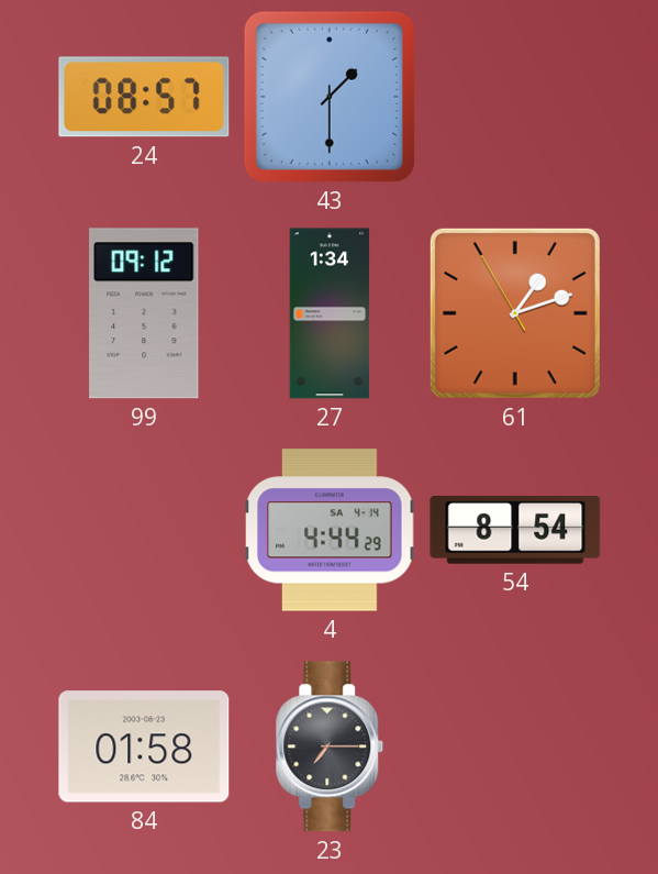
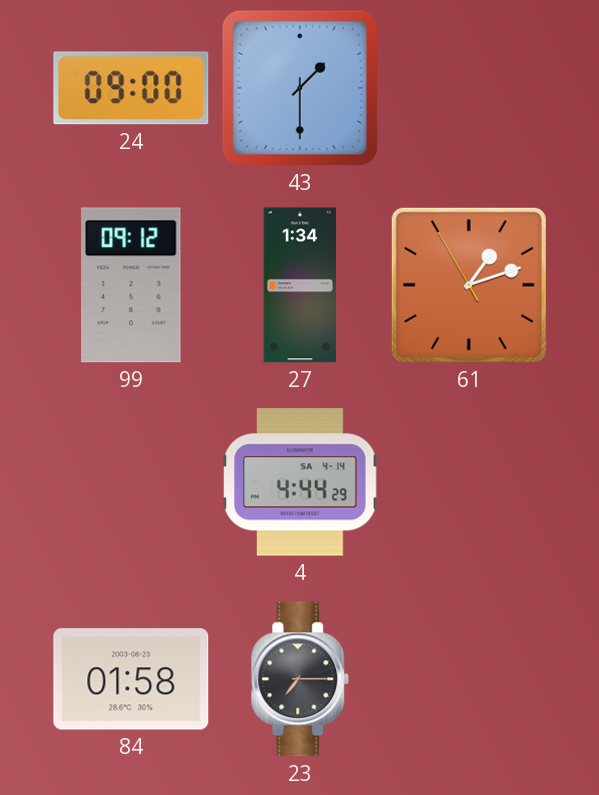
24: 08:57 -> 09:00
54: 8:54 -> none
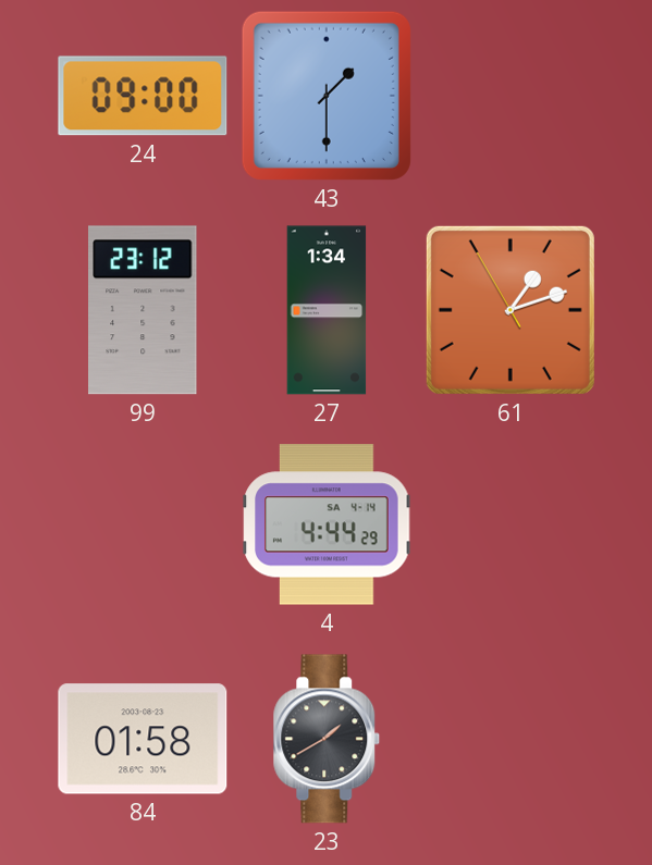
99: 09:12 -> 23:12
23: 7:15 -> 1:40
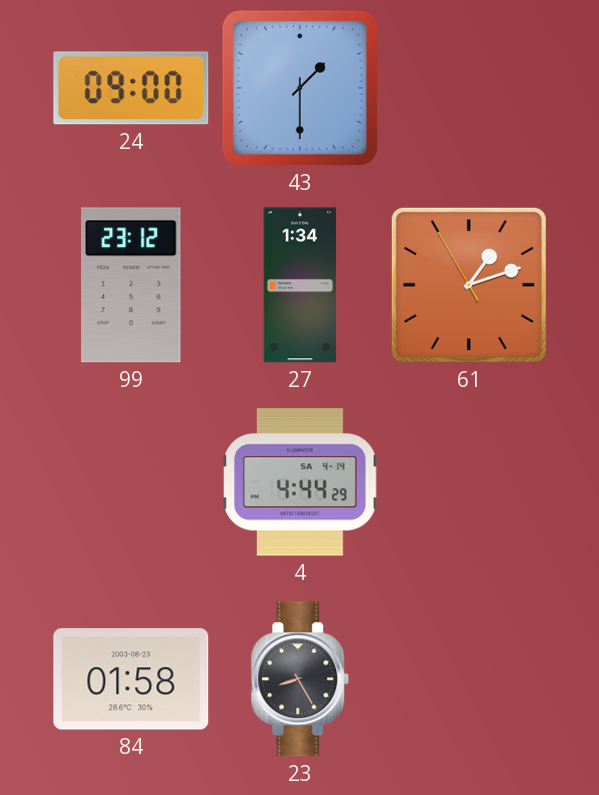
23: 1:40 -> 8:25
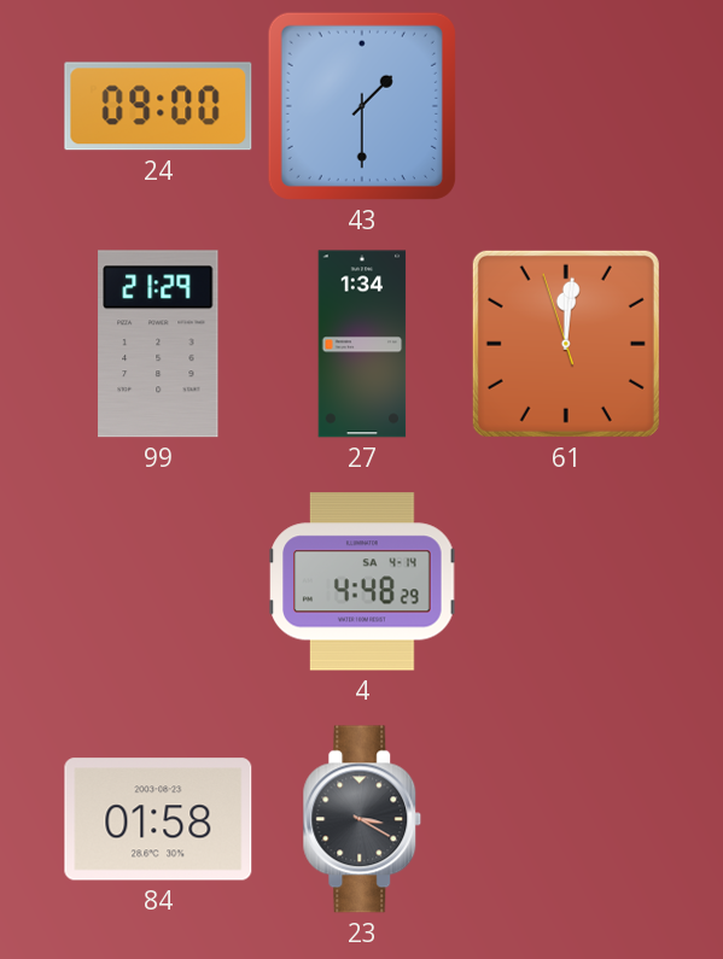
99: 23:12 -> 21:29
61: 1:11 -> 12:00
4: 4:44 -> 4:48
23: 8:25 -> 3:20
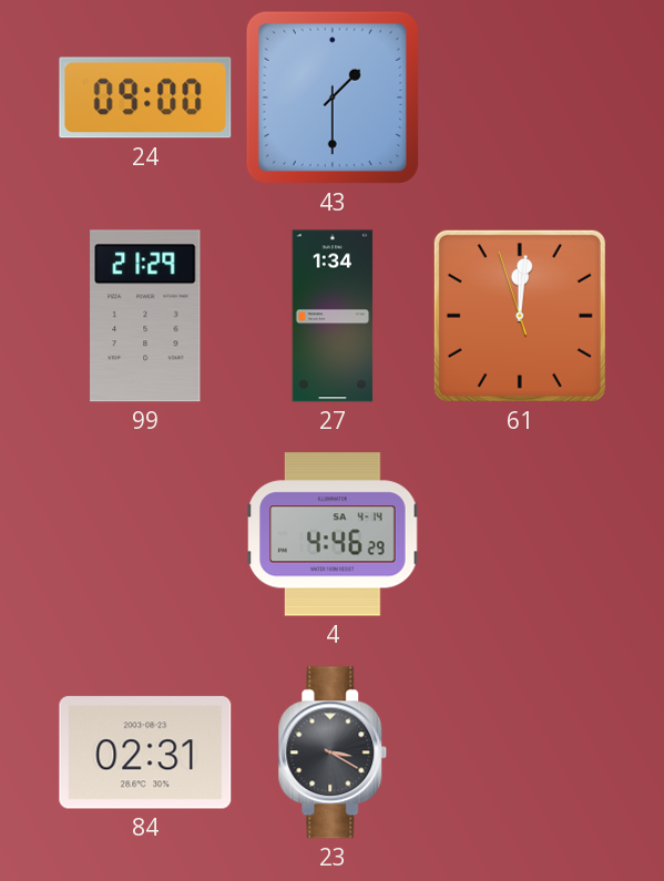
4: 4:48 -> 4:46
84: 01:58 -> 02:31
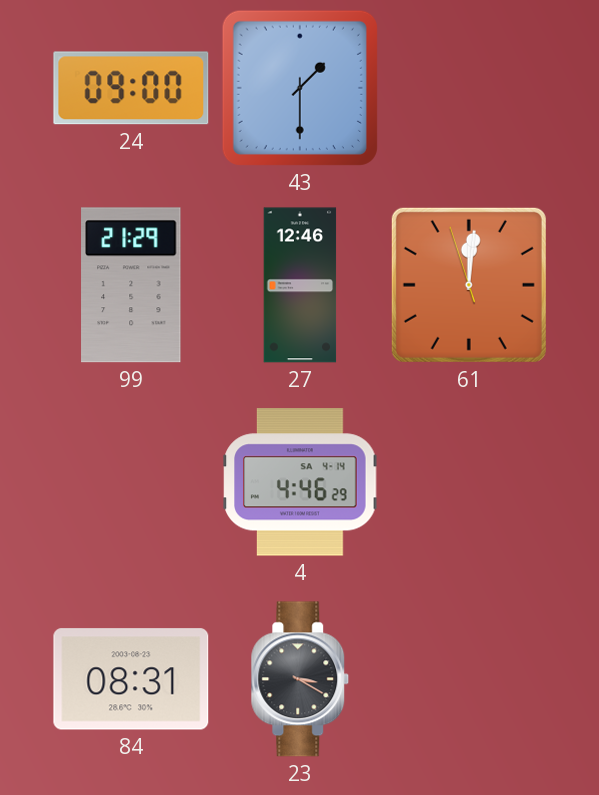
27: 1:34 -> 12:46
84: 02:31 -> 08:31
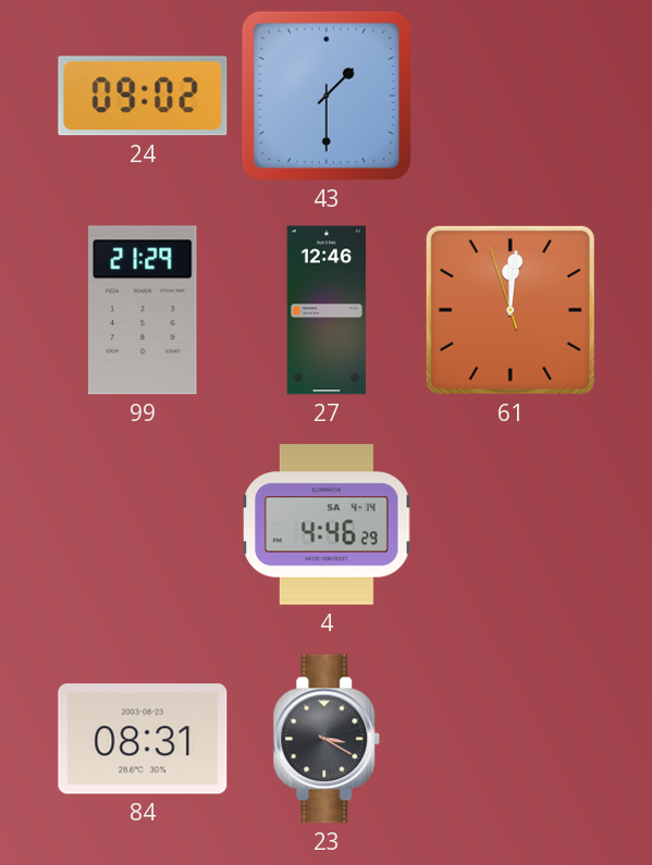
24: 09:00 -> 09:02
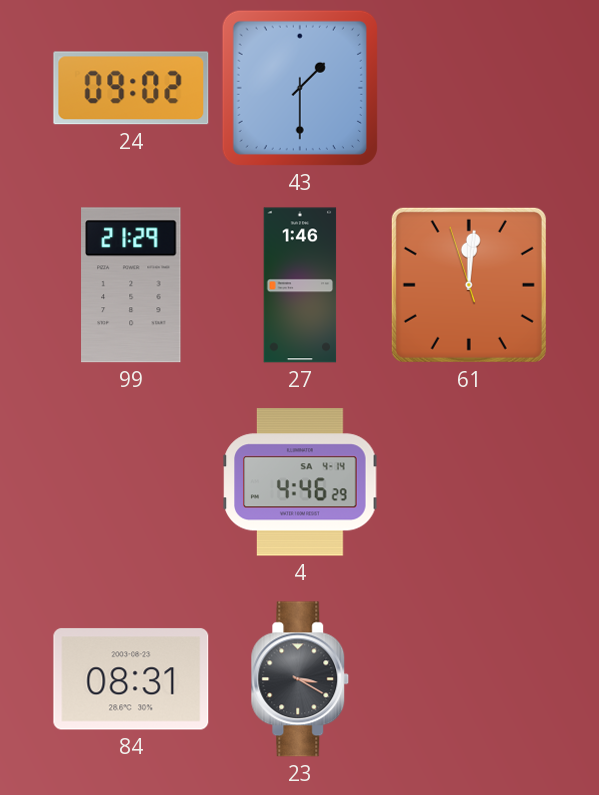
27: 12:46 -> 1:46
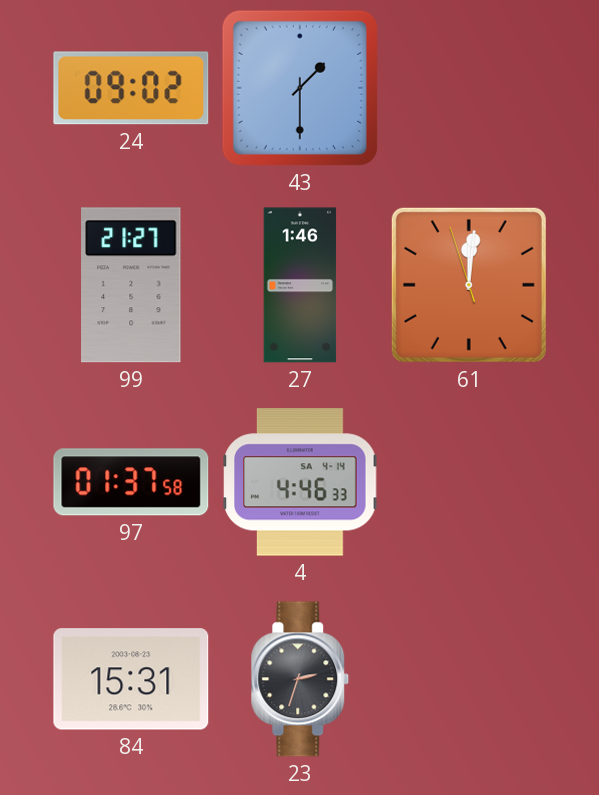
99: 21:29 -> 21:27
97: none -> 01:37
4: 4:46:29 -> 4:46:33
84: 08:31 -> 15:31
23: 3:20 -> 2:33
